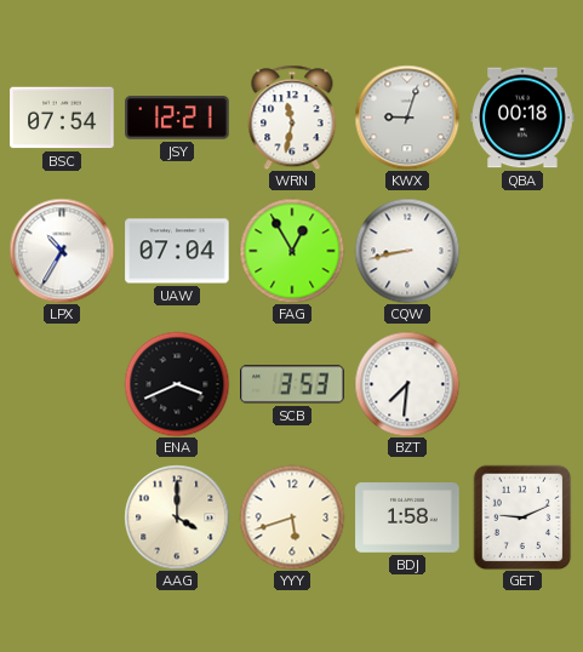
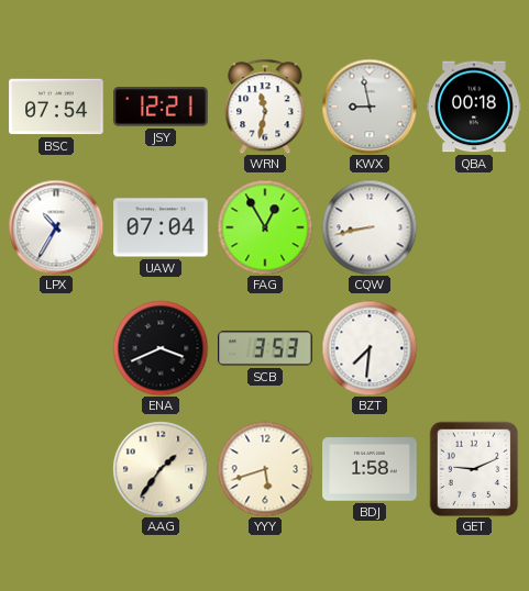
KWX: 9:03 -> 8:58
AAG: 4:00 -> 1:36
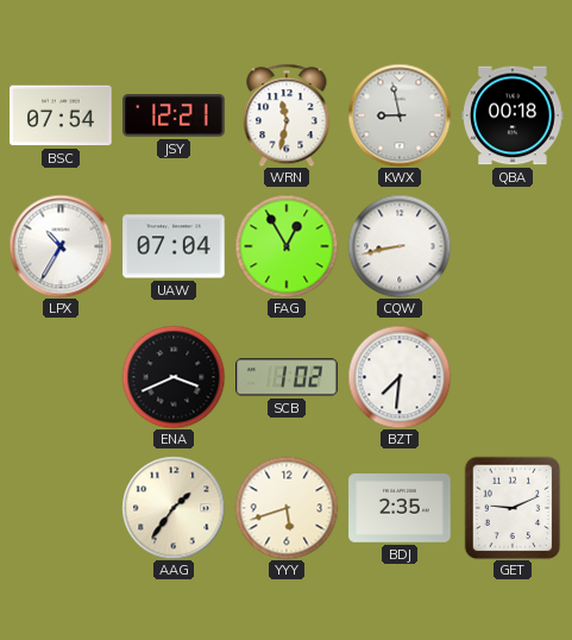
SCB: 3:53 -> 1:02
BDJ: 1:58 -> 2:35
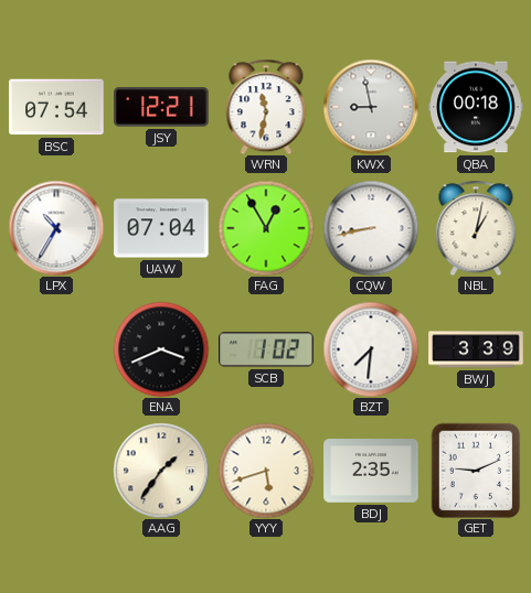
NBL: none -> 1:02
BWJ: none -> 3:39
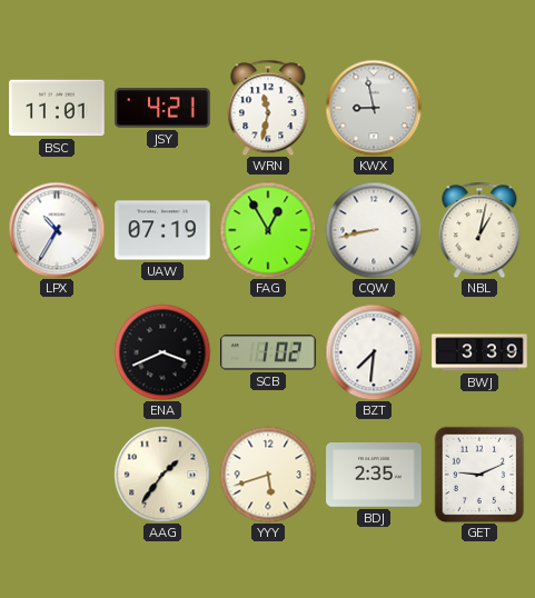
BSC: 07:54 -> 11:01
JSY: 12:21 -> 4:21
QBA: 00:18 -> none
UAW: 07:04 -> 07:19
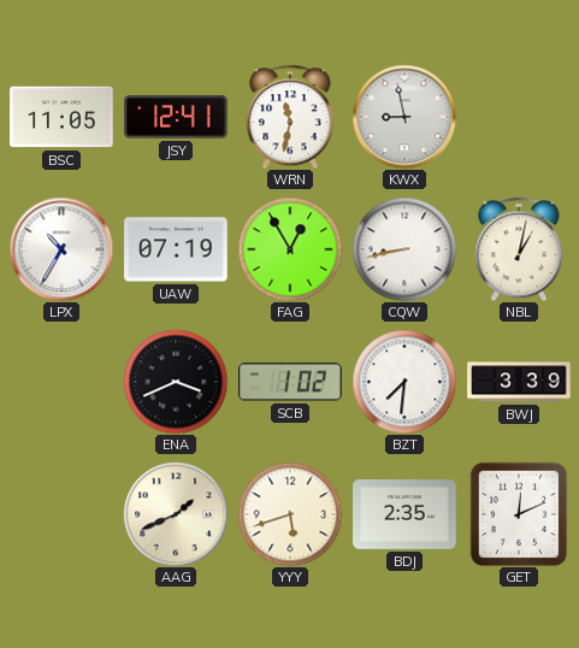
BSC: 11:01 -> 11:05
JSY: 4:21 -> 12:41
AAG: 1:36 -> 1:41
GET: 9:11 -> 12:11
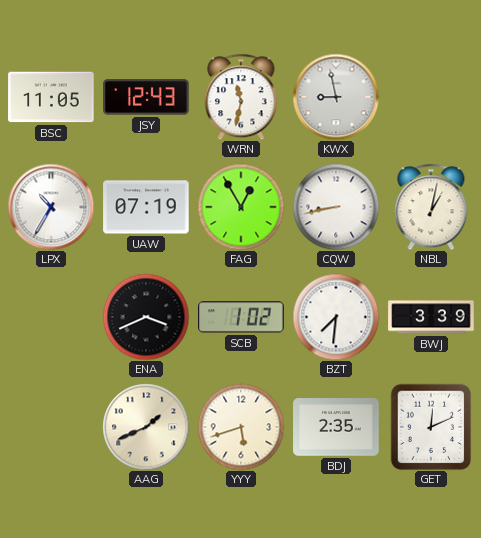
JSY: 12:41 -> 12:43
